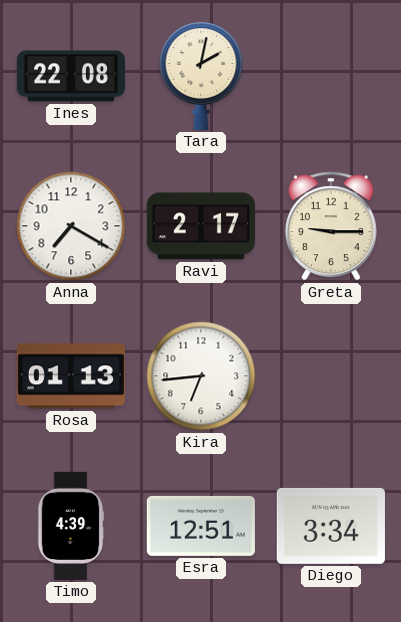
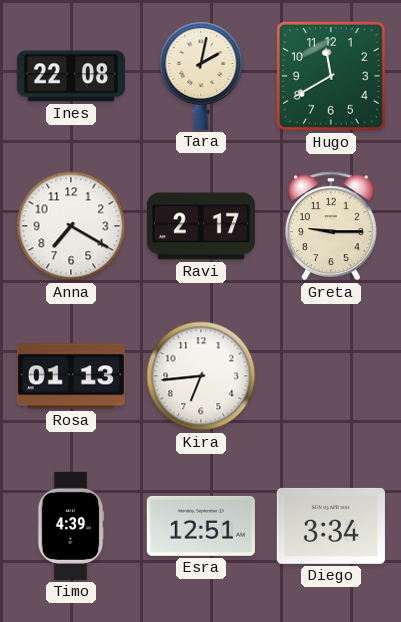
Hugo: none -> 11:40
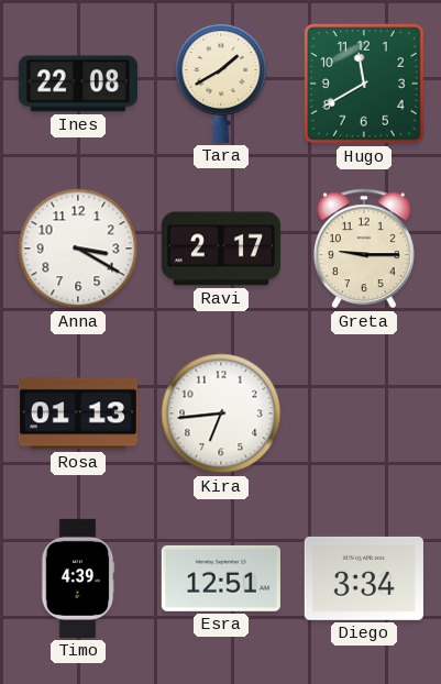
Tara: 2:02 -> 1:40
Anna: 7:20 -> 3:20
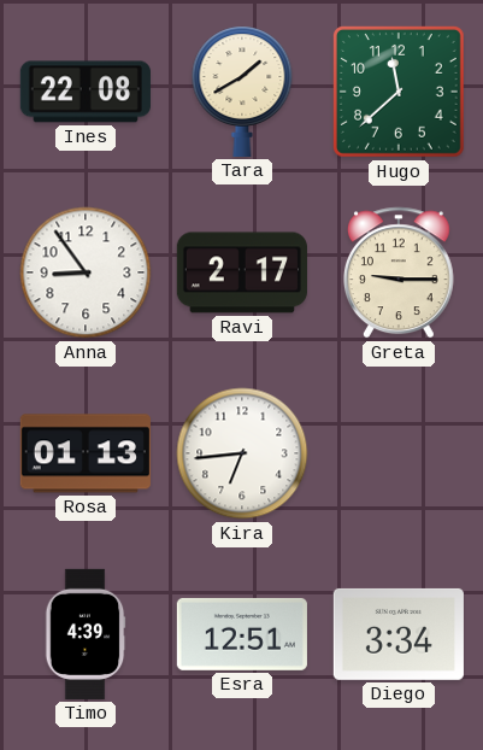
Hugo: 11:40 -> 11:38
Anna: 3:20 -> 8:54
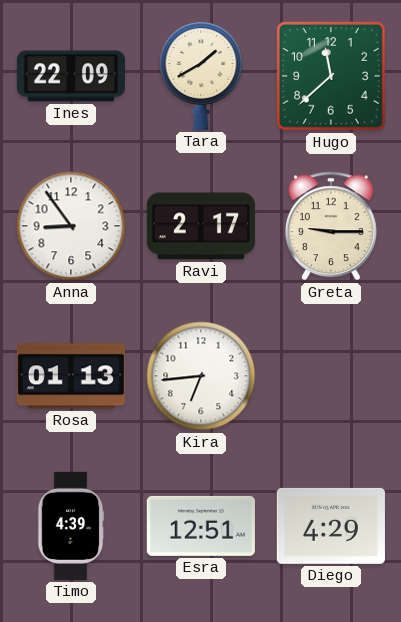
Ines: 22:08 -> 22:09
Diego: 3:34 -> 4:29
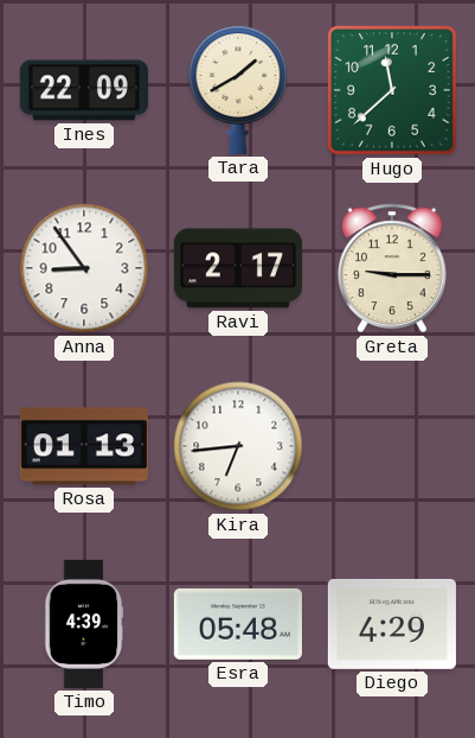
Esra: 12:51 -> 05:48
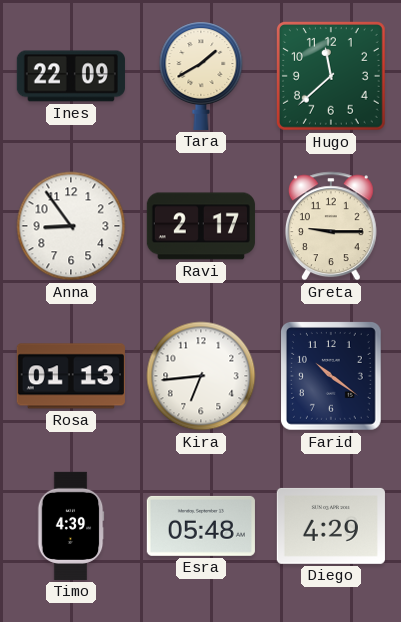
Farid: none -> 10:21
